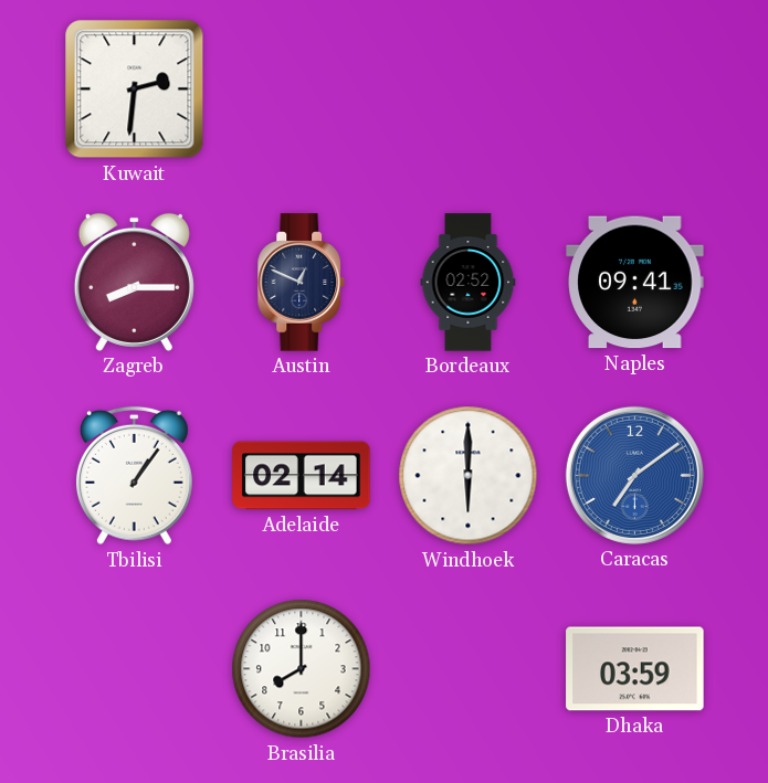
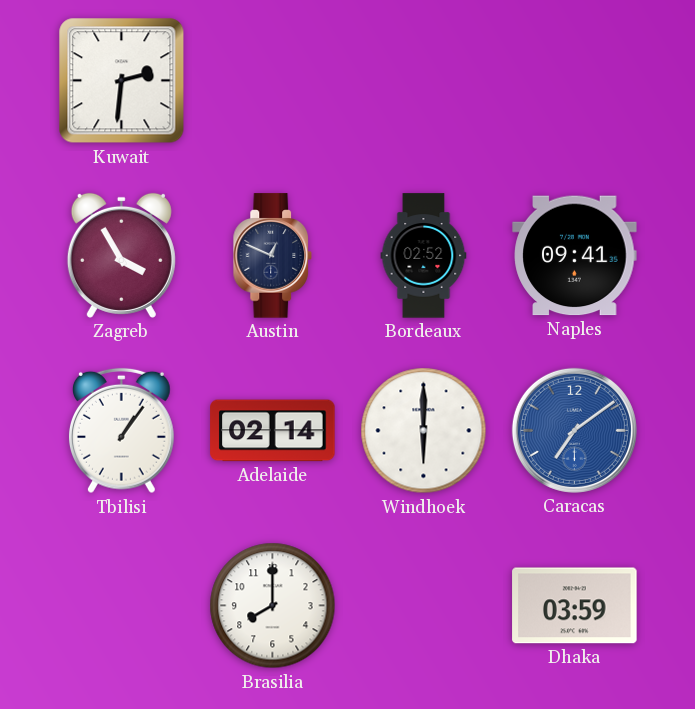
Zagreb: 8:15 -> 3:55
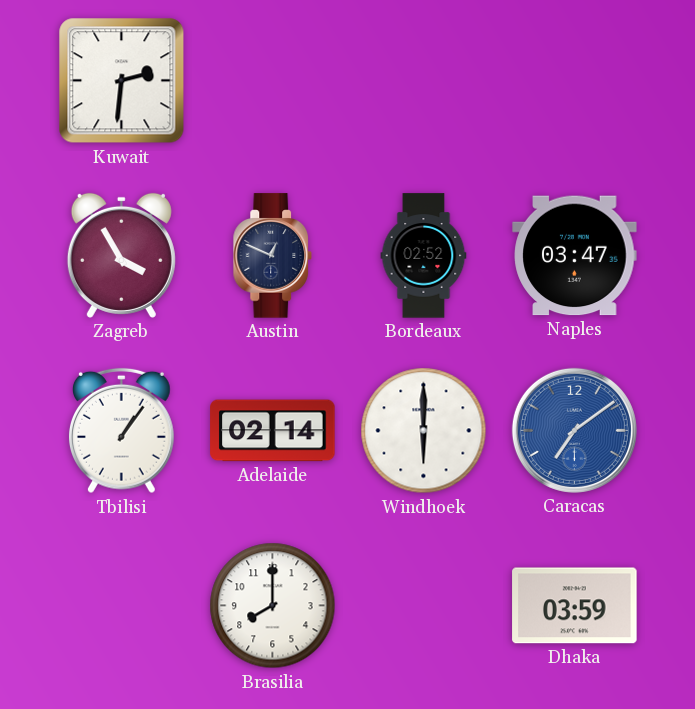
Naples: 09:41 -> 03:47
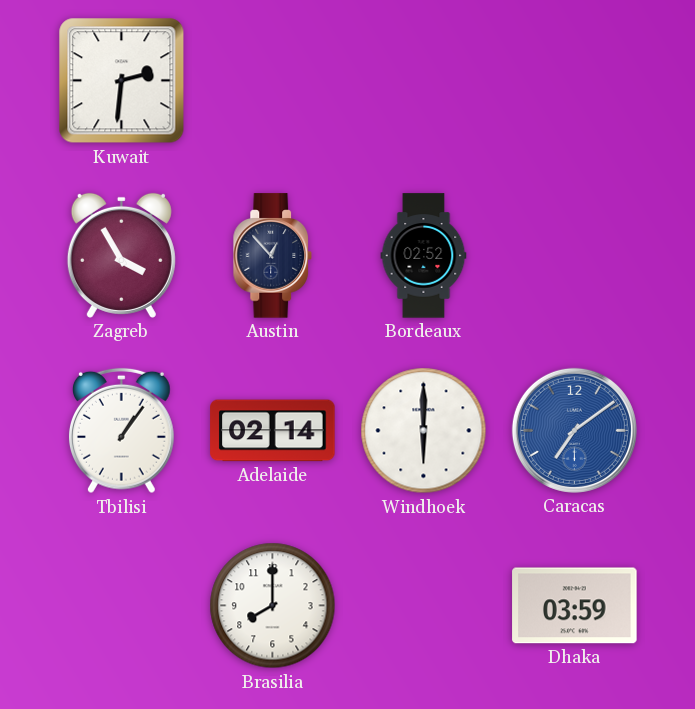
Austin: 12:49 -> 12:53
Naples: 03:47 -> none
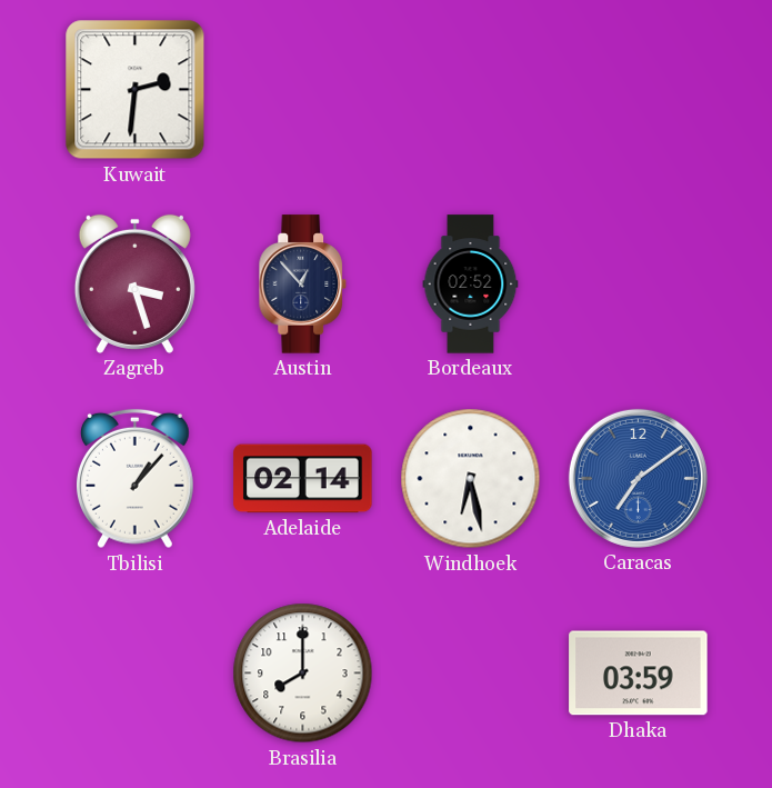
Zagreb: 3:55 -> 3:27
Tbilisi: 1:06 -> 1:07
Windhoek: 6:00 -> 6:28
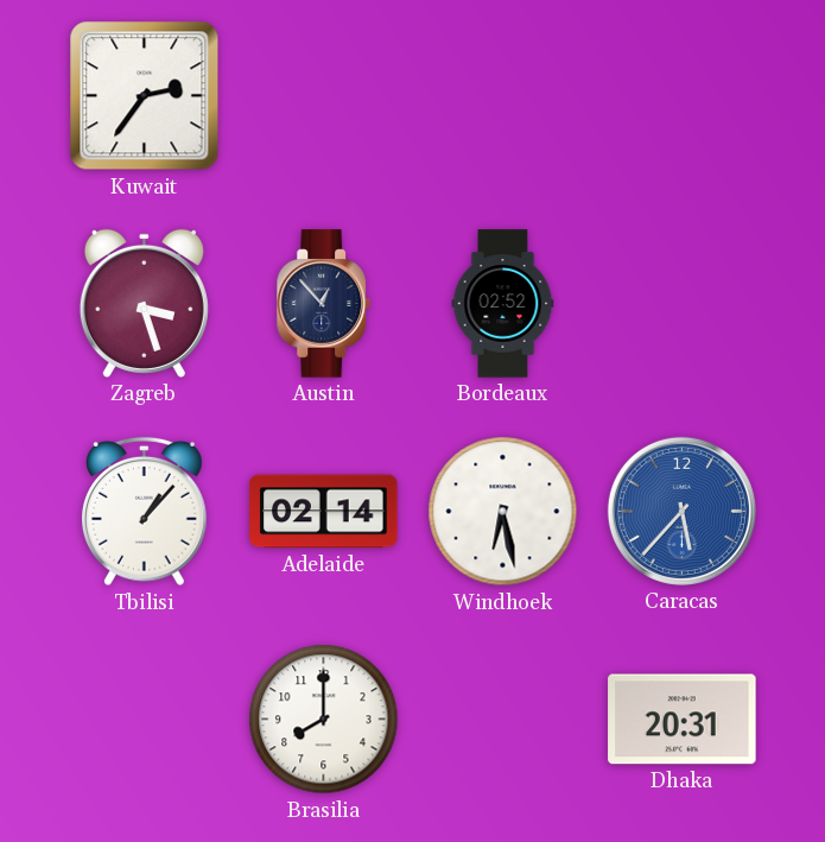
Kuwait: 2:31 -> 2:36
Caracas: 7:09 -> 5:37
Dhaka: 03:59 -> 20:31
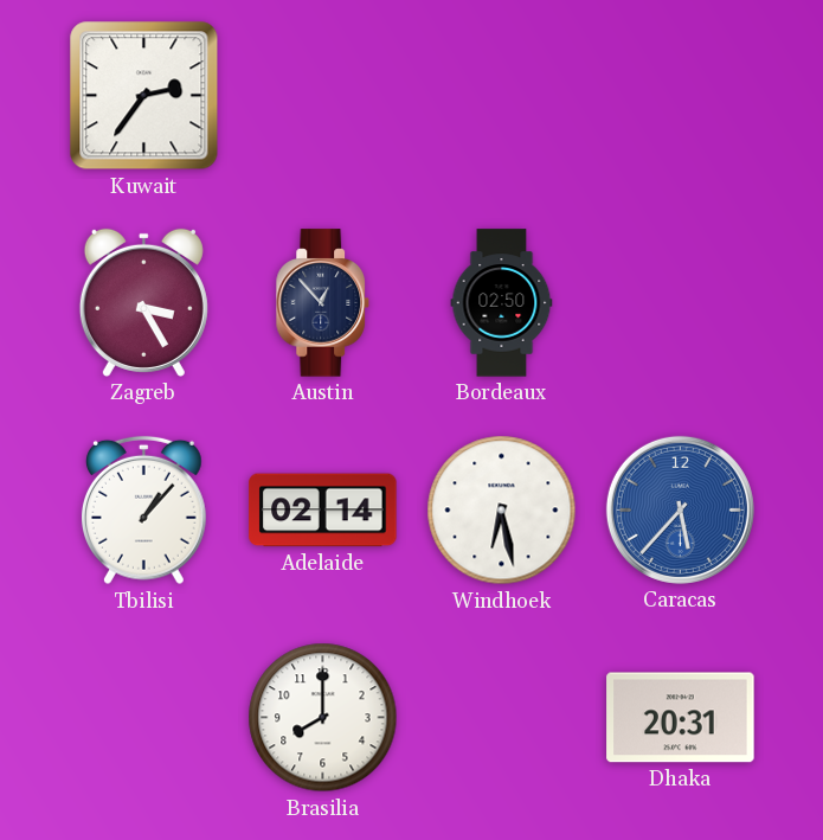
Zagreb: 3:27 -> 3:25
Bordeaux: 02:52 -> 02:50
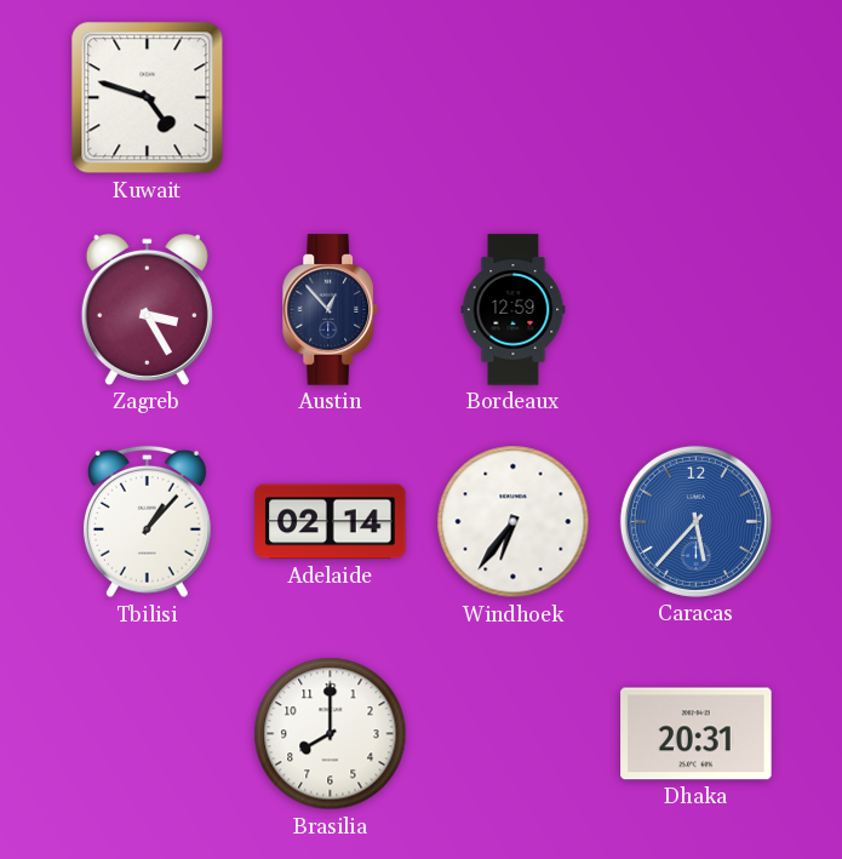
Kuwait: 2:36 -> 4:48
Bordeaux: 02:50 -> 12:59
Windhoek: 6:28 -> 6:36
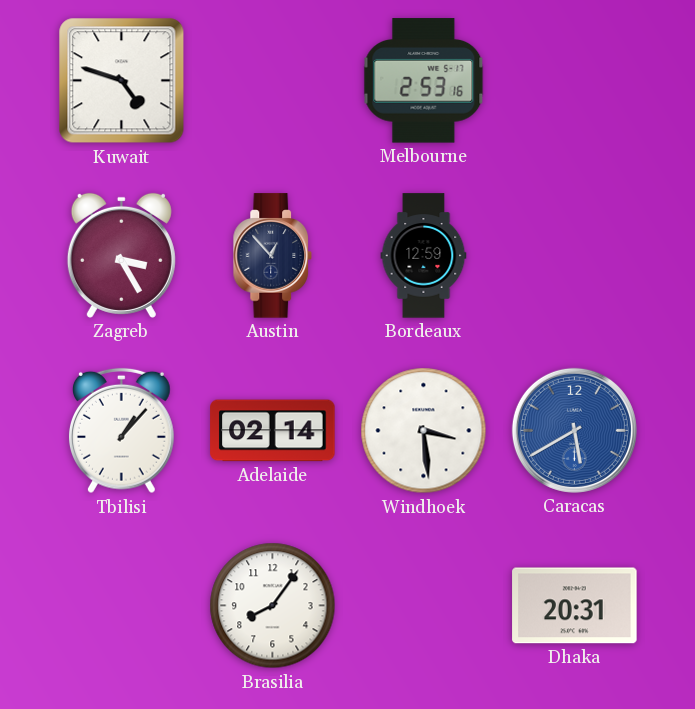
Melbourne: none -> 2:53
Windhoek: 6:36 -> 3:29
Caracas: 5:37 -> 5:40
Brasilia: 8:00 -> 8:06
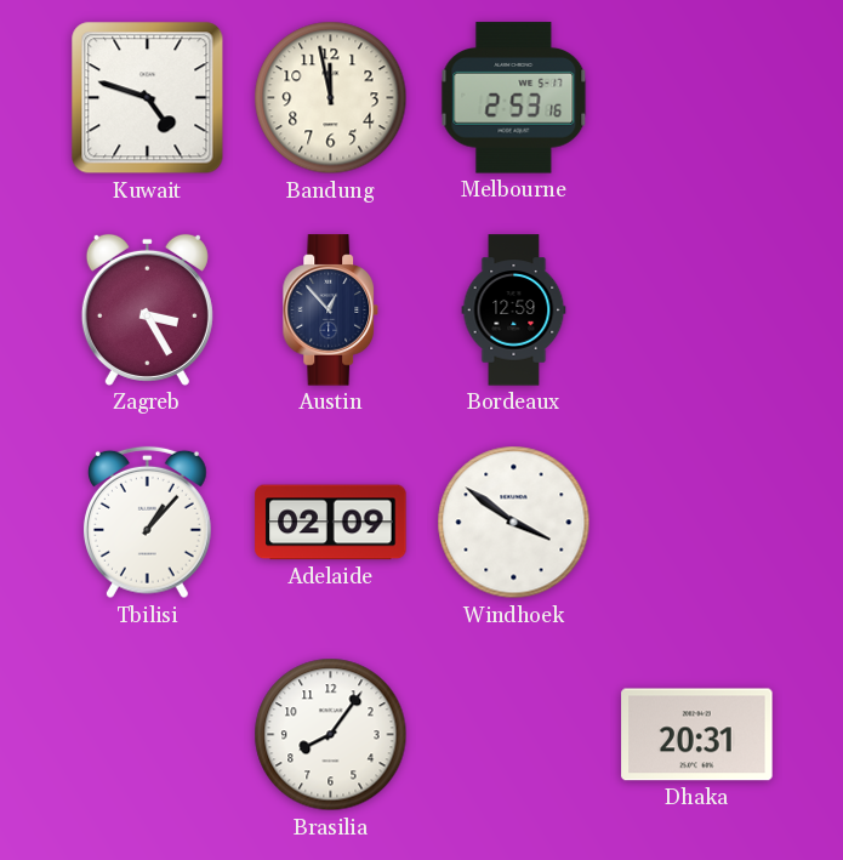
Bandung: none -> 11:58
Adelaide: 02:14 -> 02:09
Windhoek: 3:29 -> 3:51
Caracas: 5:40 -> none
